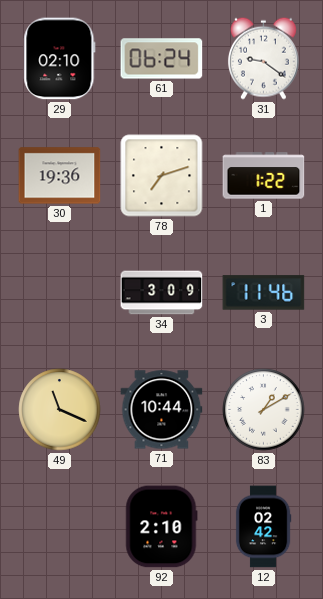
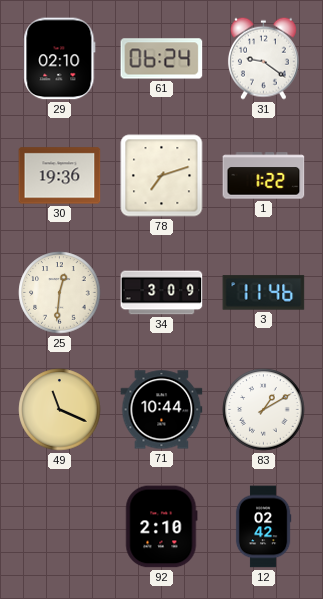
25: none -> 12:31
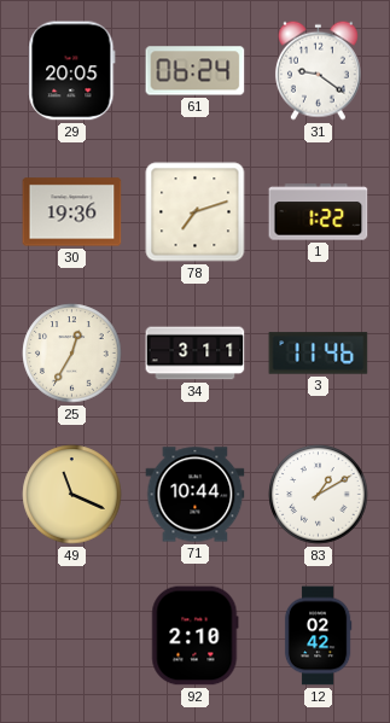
29: 02:10 -> 20:05
25: 12:31 -> 12:35
34: 3:09 -> 3:11
